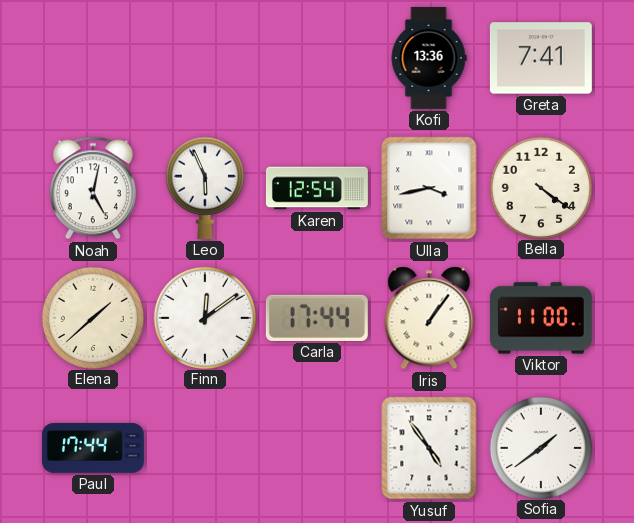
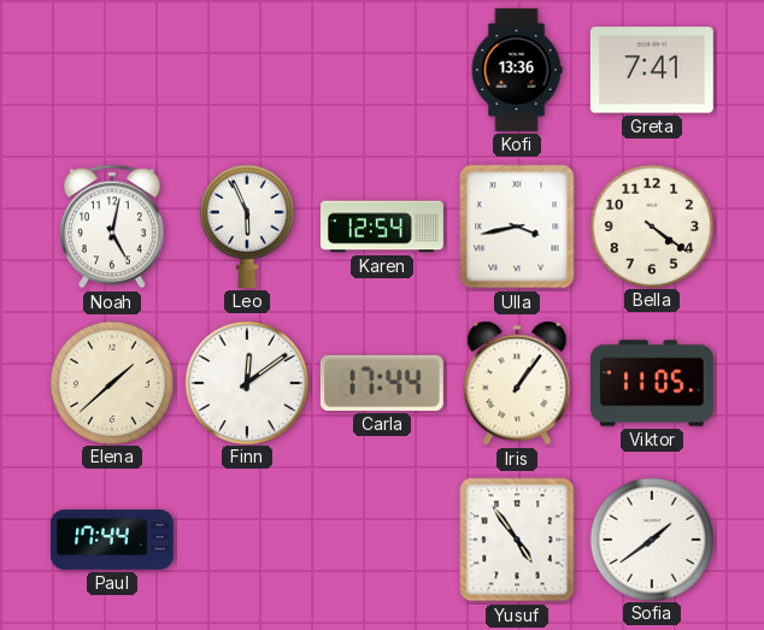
Viktor: 11:00 -> 11:05
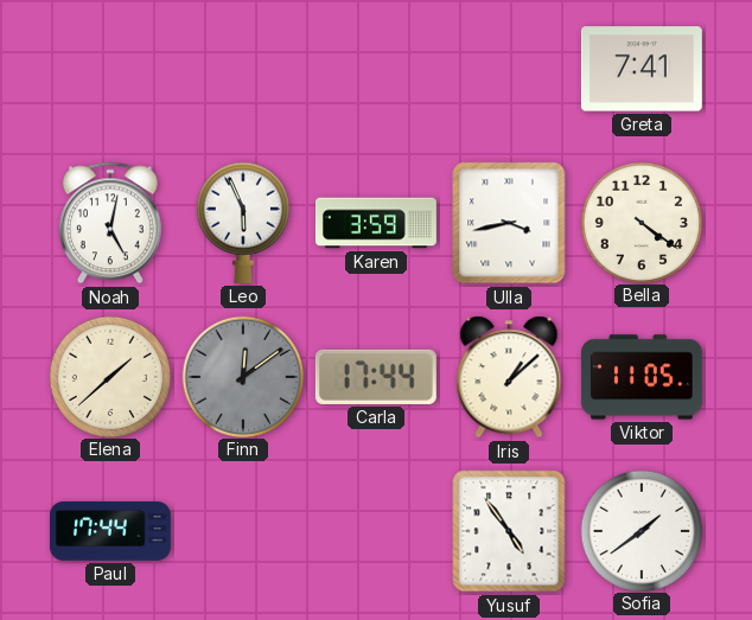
Kofi: 13:36 -> none
Karen: 12:54 -> 3:59
Finn dial: white -> grey
Iris: 1:06 -> 1:08
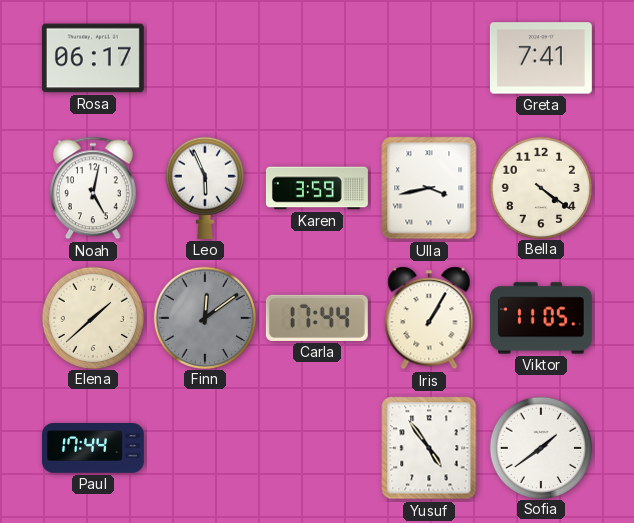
Rosa: none -> 06:17
Iris: 1:08 -> 1:05
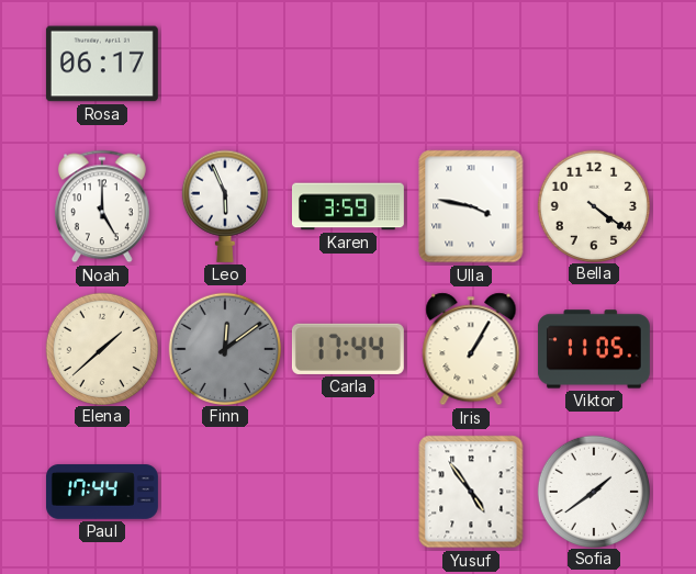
Greta: 7:41 -> none
Noah: 5:02 -> 5:00
Ulla: 3:43 -> 3:47
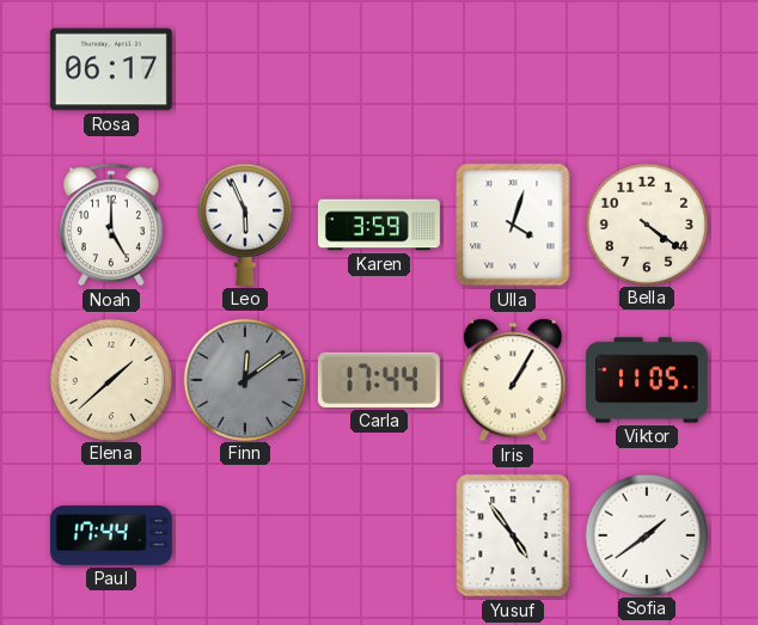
Ulla: 3:47 -> 4:03
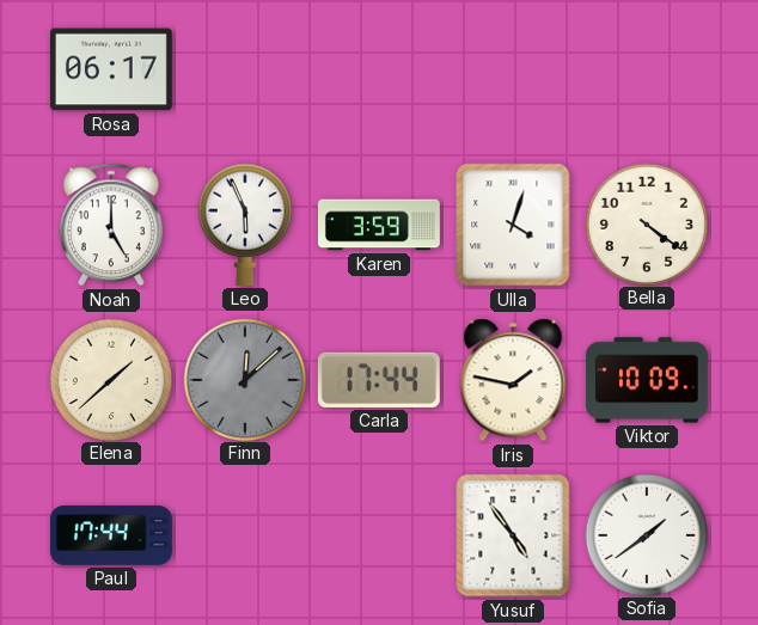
Finn: 12:09 -> 12:08
Iris: 1:05 -> 1:47
Viktor: 11:05 -> 10:09
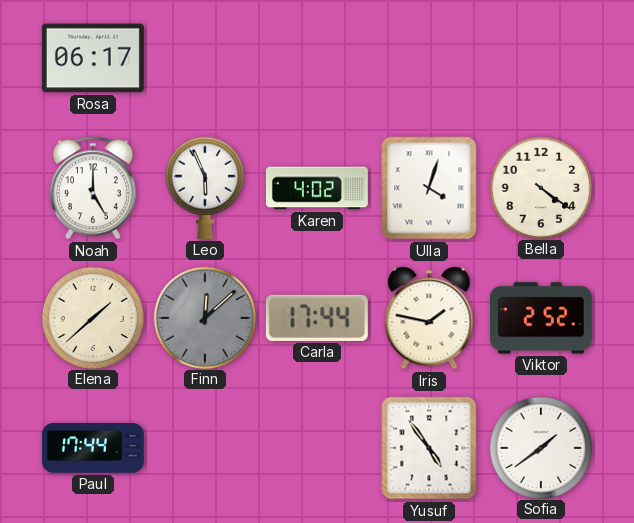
Karen: 3:59 -> 4:02
Viktor: 10:09 -> 2:52
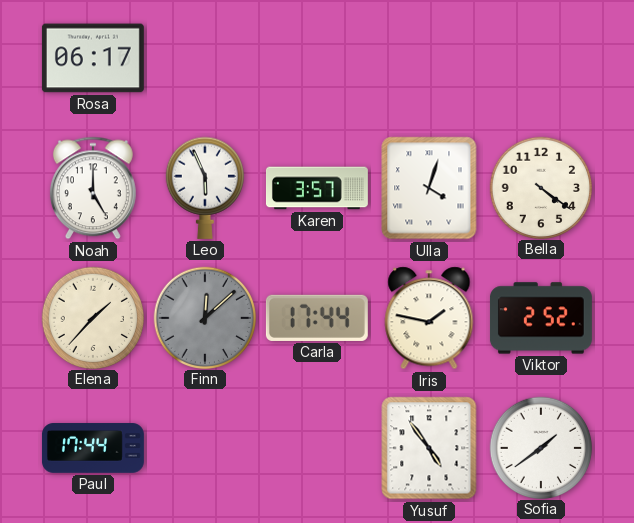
Karen: 4:02 -> 3:57
Elena: 1:38 -> 1:37
